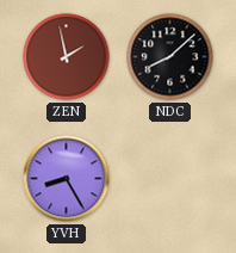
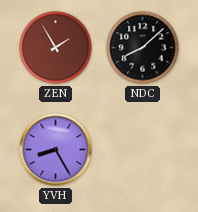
ZEN: 1:58 -> 1:55
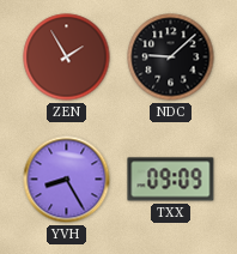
NDC: 8:08 -> 9:08
TXX: none -> 09:09
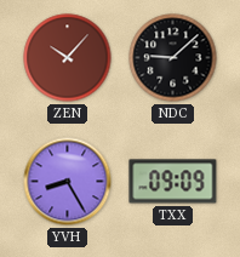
ZEN: 1:55 -> 10:07
